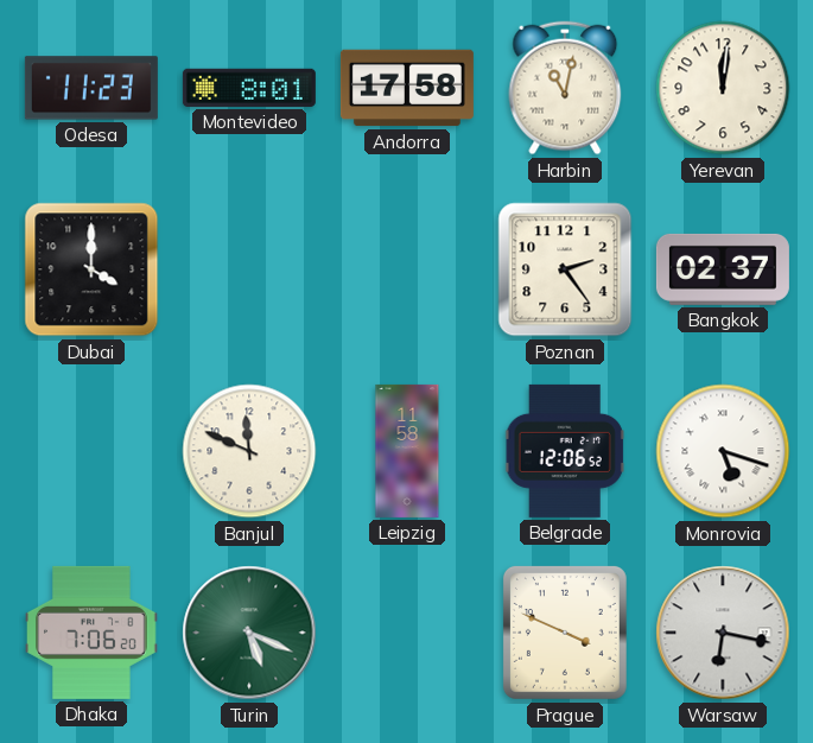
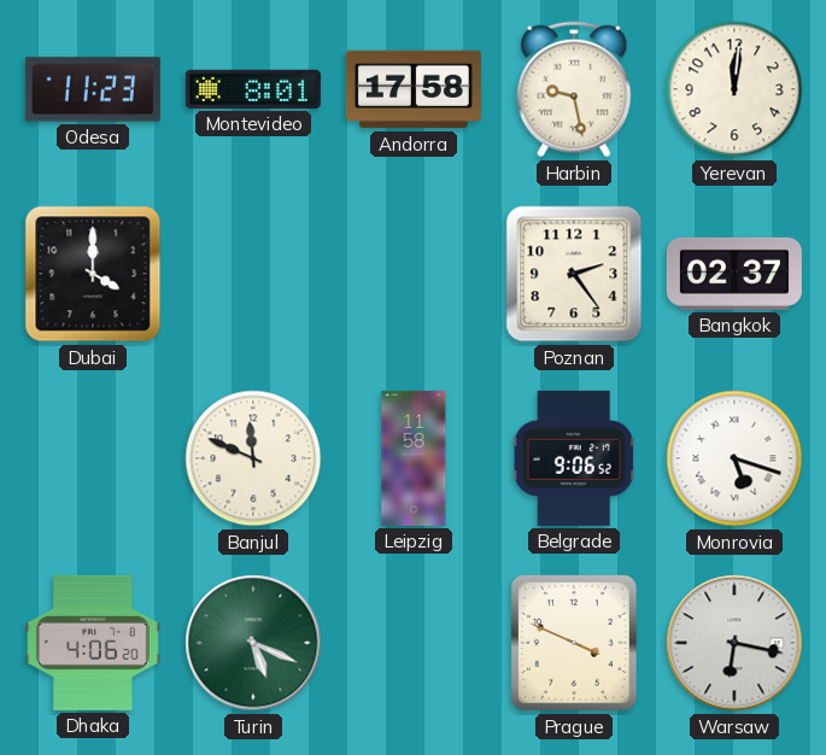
Harbin: 11:02 -> 9:28
Belgrade: 12:06 -> 9:06
Dhaka: 7:06 -> 4:06
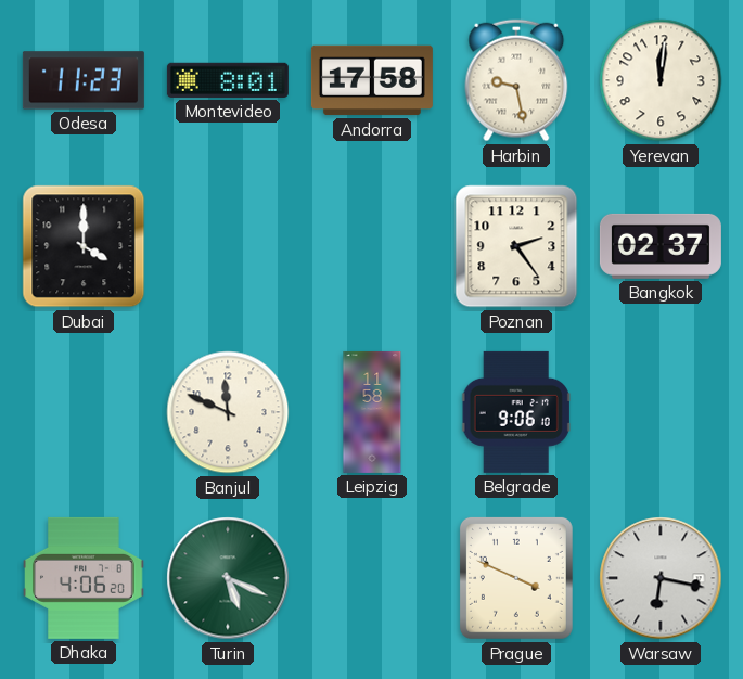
Belgrade: 9:06:52 -> 9:06:10
Monrovia: 5:18 -> none
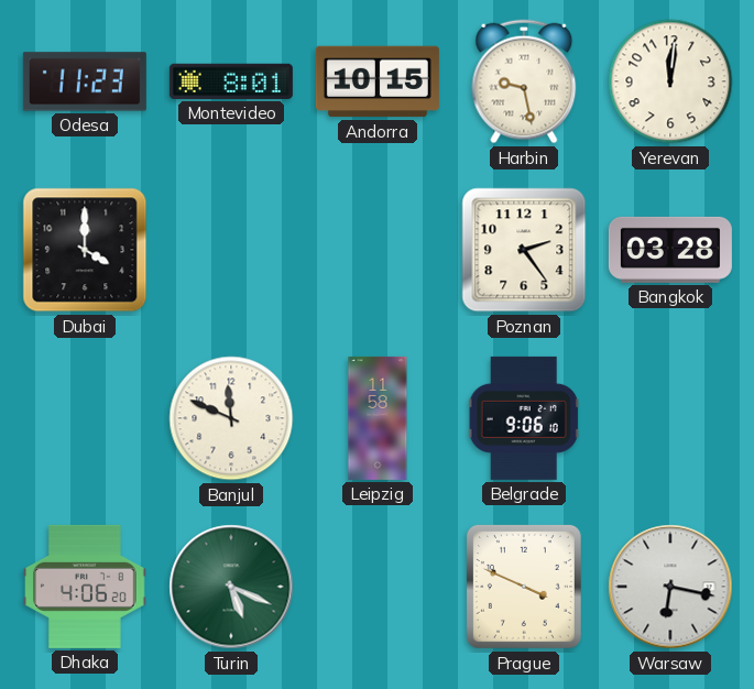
Andorra: 17:58 -> 10:15
Bangkok: 02:37 -> 03:28
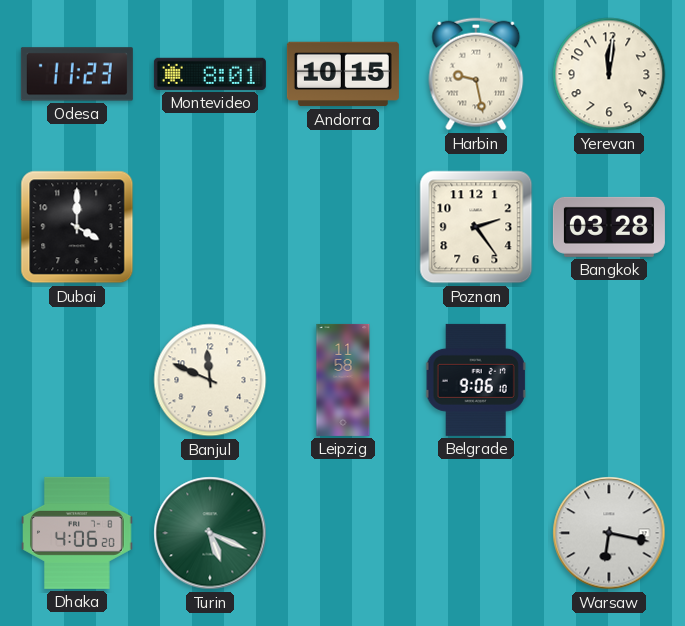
Prague: 3:49 -> none
